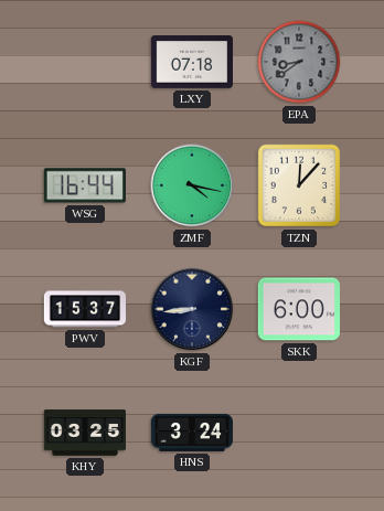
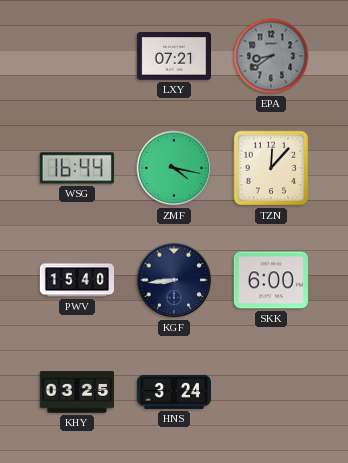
LXY: 07:18 -> 07:21
PWV: 15:37 -> 15:40
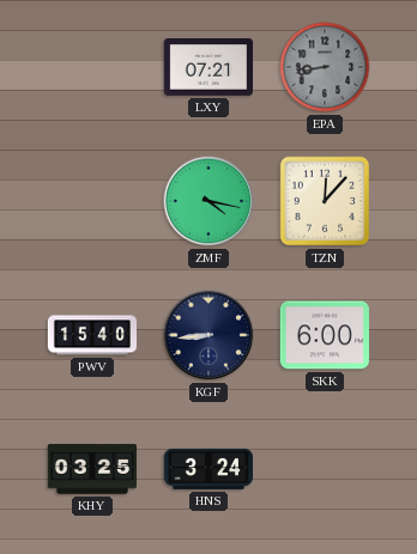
EPA: 8:39 -> 8:43
WSG: 16:44 -> none
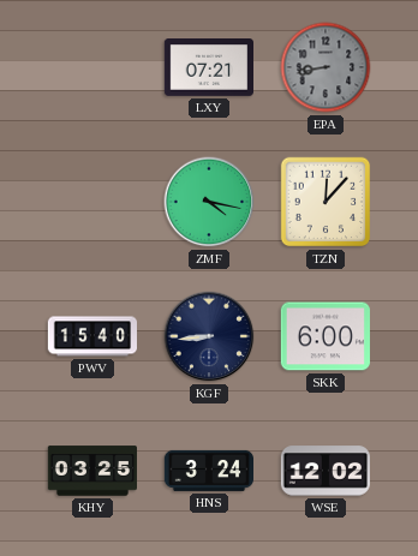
WSE: none -> 12:02
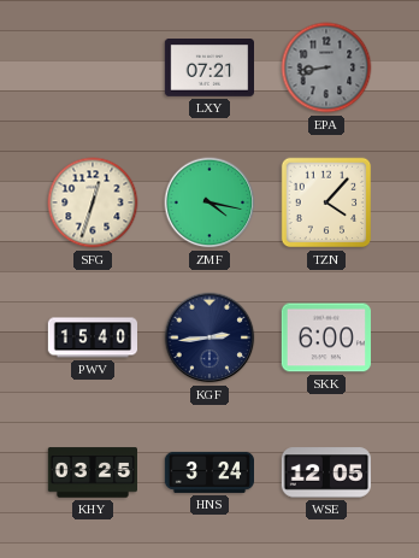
SFG: none -> 12:33
TZN: 12:07 -> 4:07
KGF: 8:44 -> 2:44
WSE: 12:02 -> 12:05
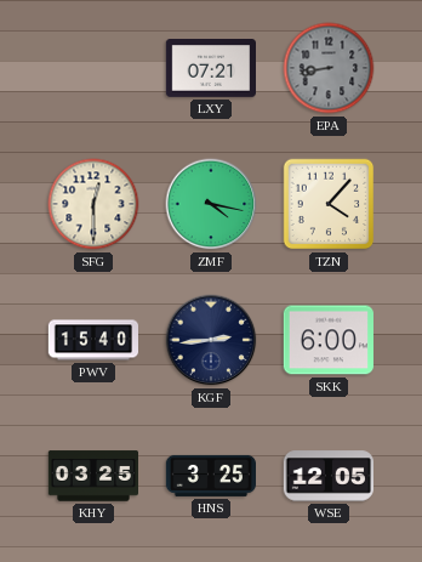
SFG: 12:33 -> 12:30
HNS: 3:24 -> 3:25
